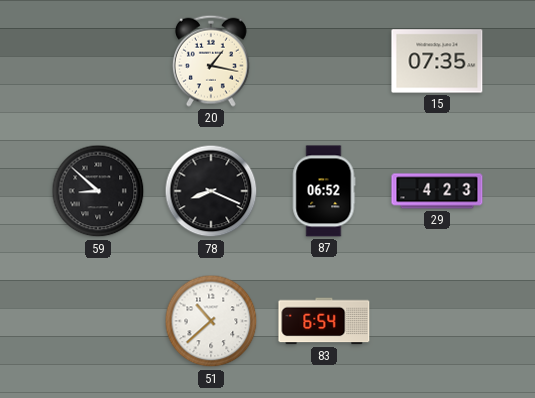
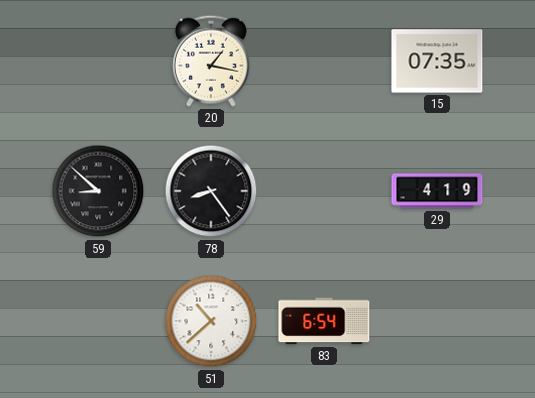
78: 8:19 -> 8:24
87: 06:52 -> none
29: 4:23 -> 4:19
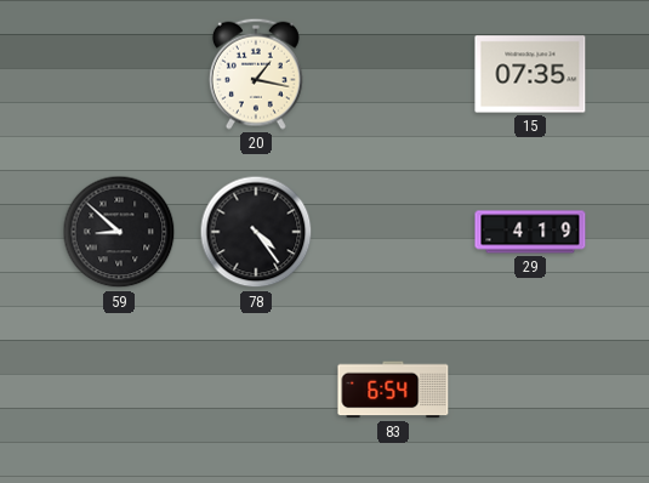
78: 8:24 -> 4:24
51: 10:38 -> none
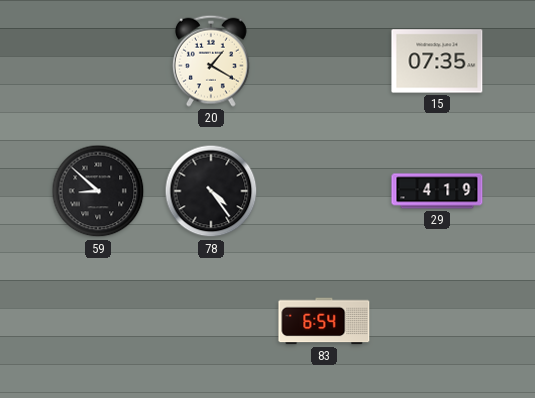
20: 1:17 -> 1:20
